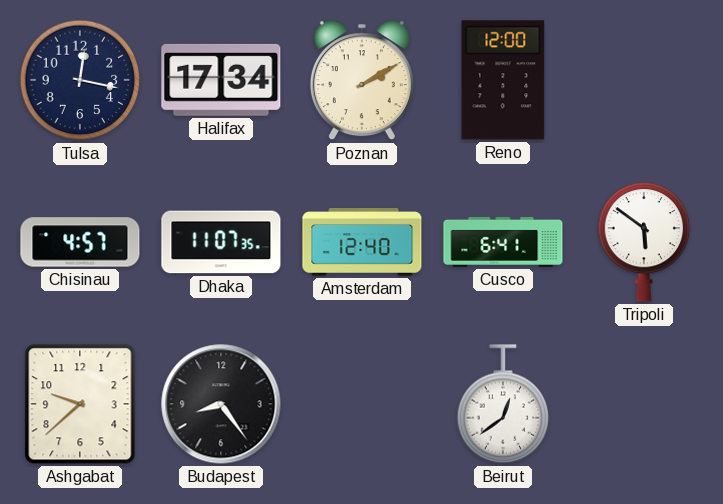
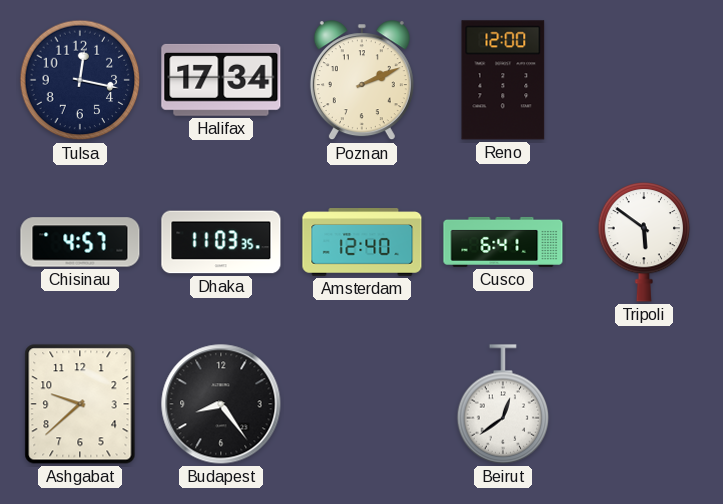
Poznan: 2:10 -> 2:11
Dhaka: 11:07 -> 11:03
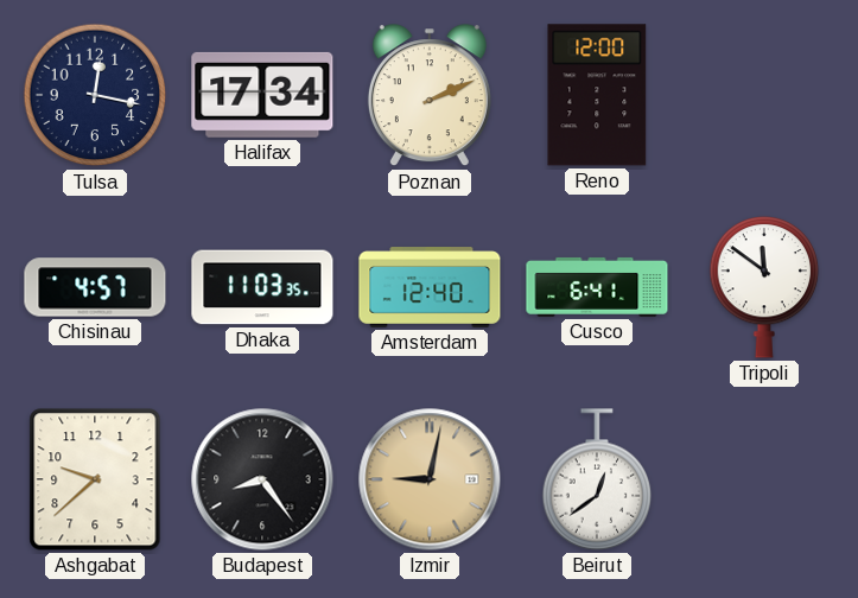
Tripoli: 5:51 -> 11:51
Izmir: none -> 9:02
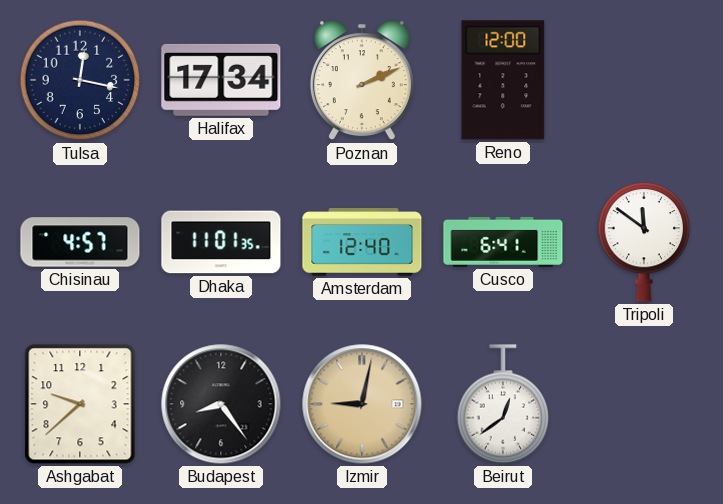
Dhaka: 11:03 -> 11:01
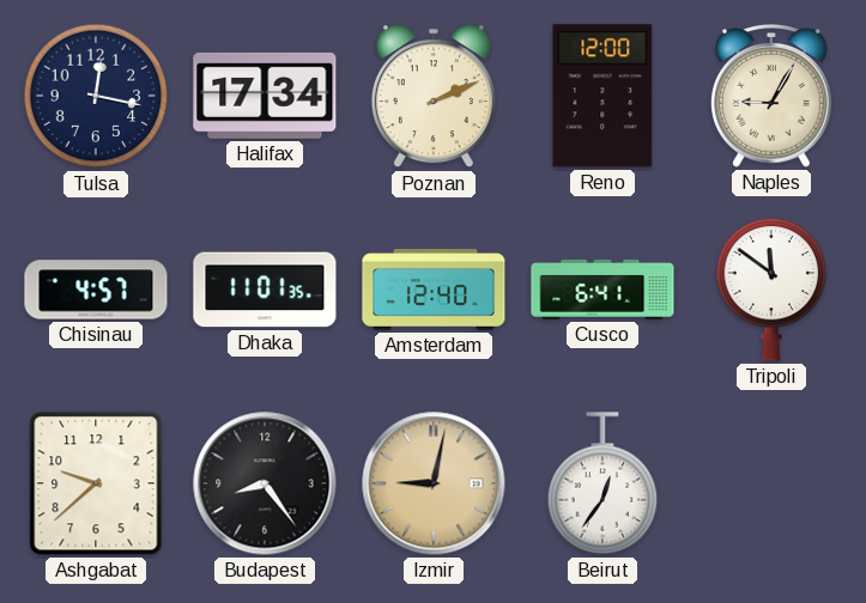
Naples: none -> 9:05
Beirut: 12:39 -> 12:36
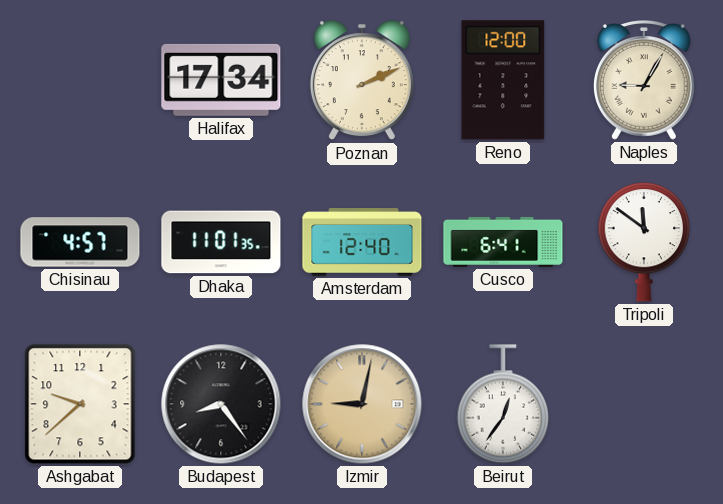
Tulsa: 12:17 -> none
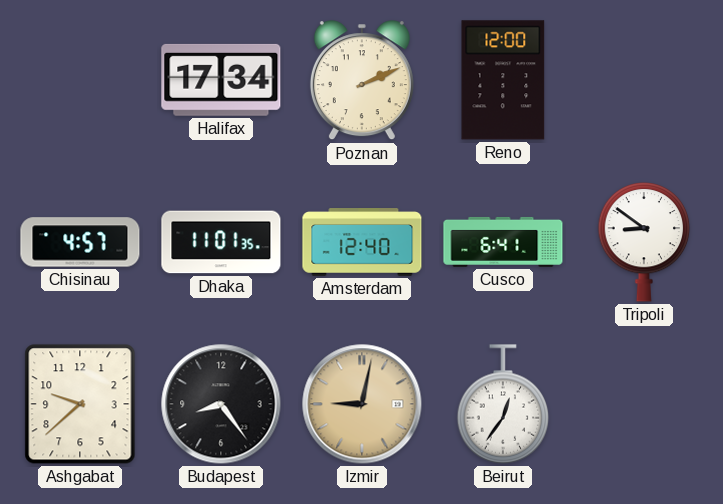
Naples: 9:05 -> none
Tripoli: 11:51 -> 8:51
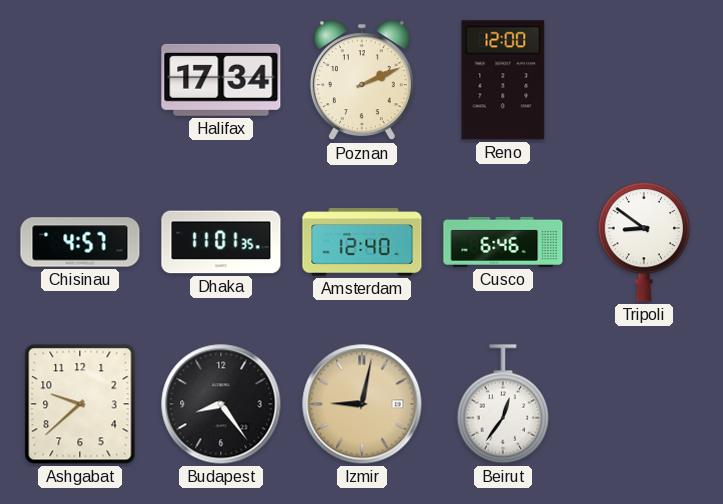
Cusco: 6:41 -> 6:46
